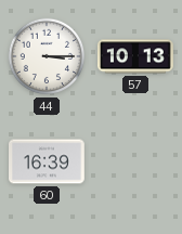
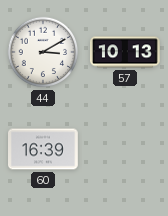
44: 3:15 -> 3:10
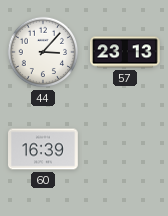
44: 3:10 -> 3:07
57: 10:13 -> 23:13
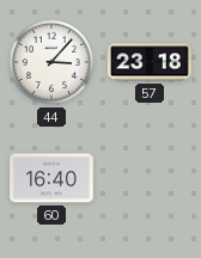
57: 23:13 -> 23:18
60: 16:39 -> 16:40
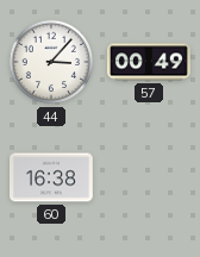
57: 23:18 -> 00:49
60: 16:40 -> 16:38
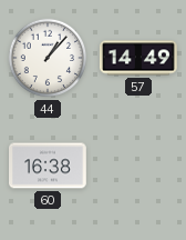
44: 3:07 -> 1:07
57: 00:49 -> 14:49
